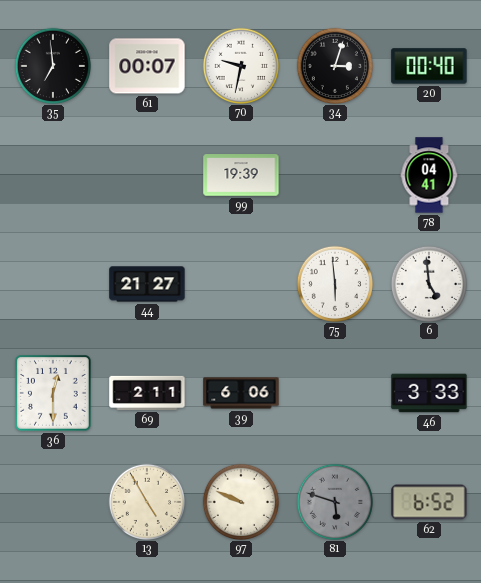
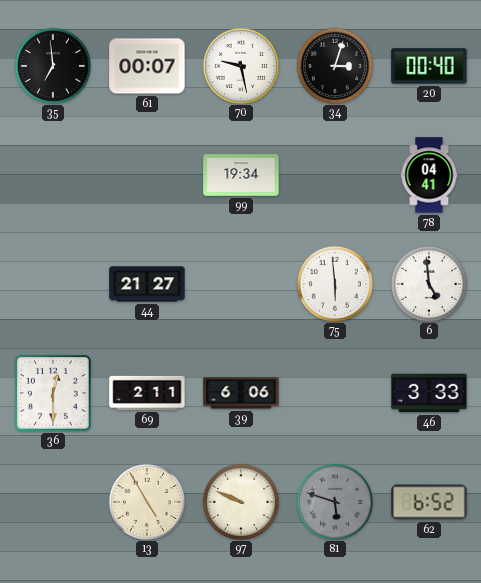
70: 9:32 -> 9:28
99: 19:39 -> 19:34
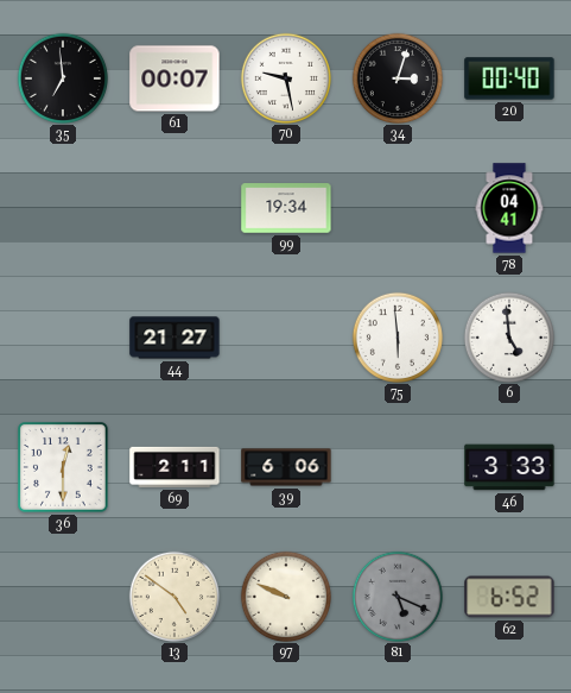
13: 4:55 -> 4:51
81: 5:48 -> 5:19
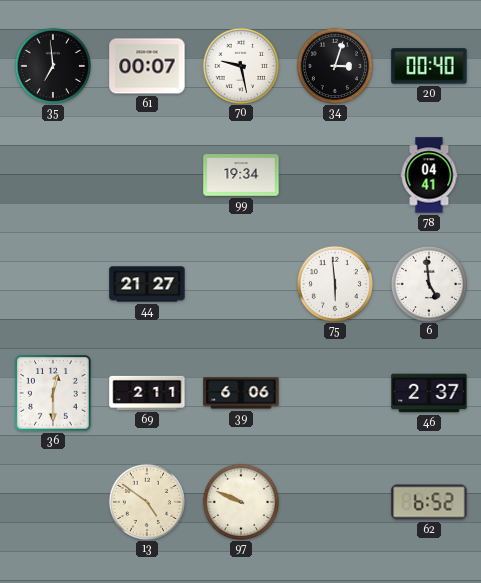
46: 3:33 -> 2:37
81: 5:19 -> none
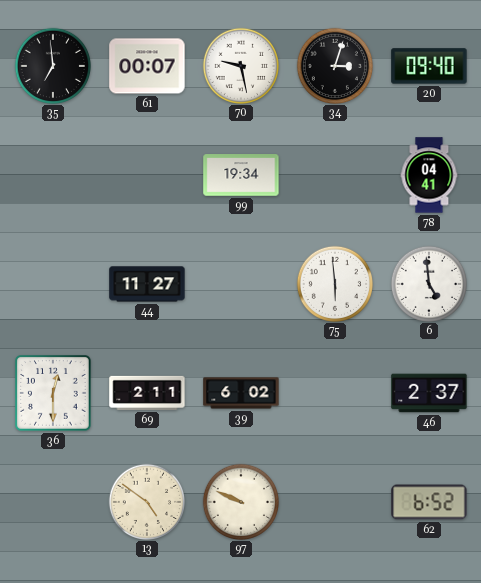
20: 00:40 -> 09:40
44: 21:27 -> 11:27
39: 6:06 -> 6:02
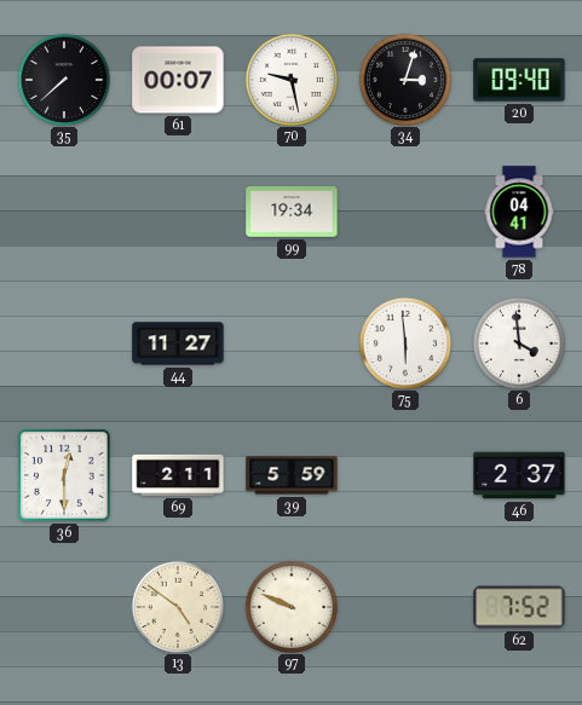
35: 6:59 -> 7:38
6: 4:59 -> 3:59
39: 6:02 -> 5:59
62: 6:52 -> 7:52
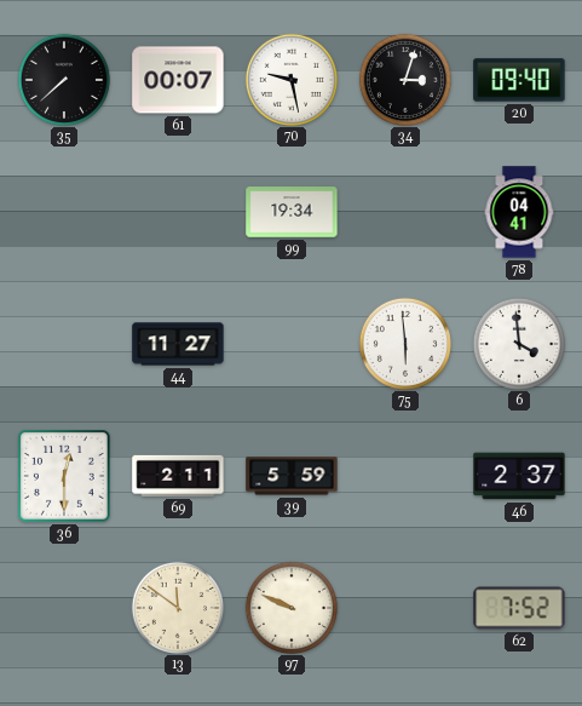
13: 4:51 -> 11:51
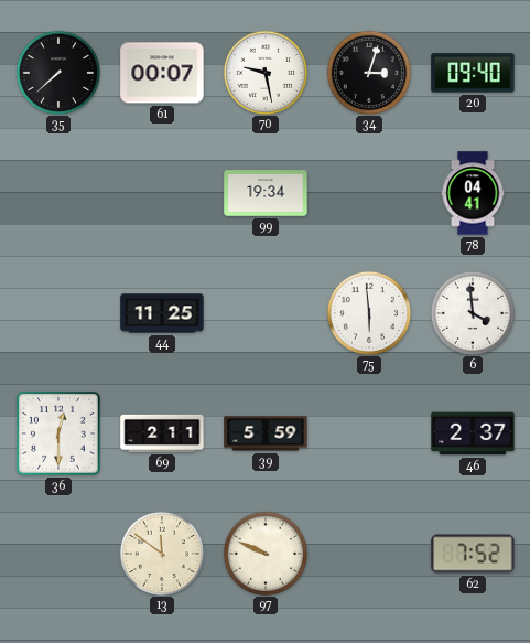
44: 11:27 -> 11:25
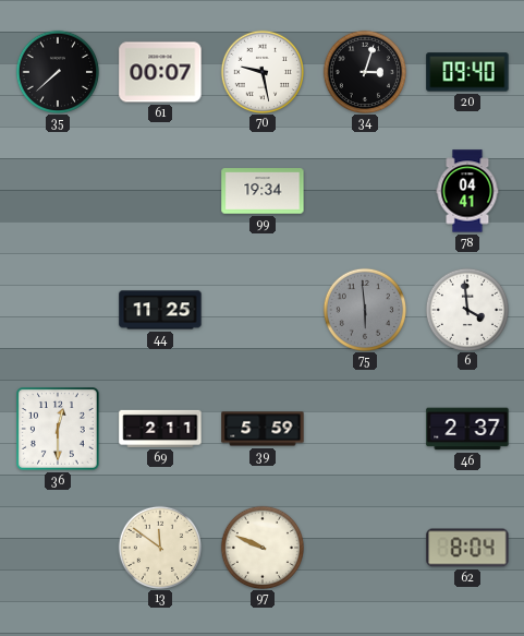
75 dial: white -> grey
62: 7:52 -> 8:04
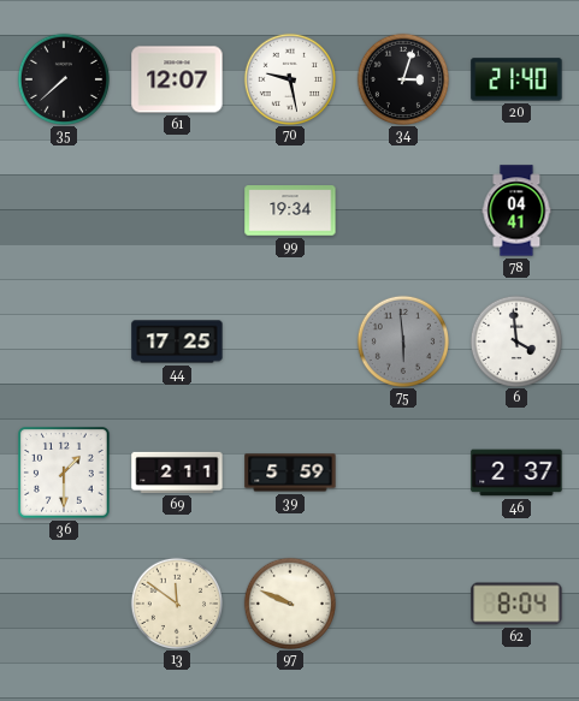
61: 00:07 -> 12:07
20: 09:40 -> 21:40
44: 11:25 -> 17:25
36: 12:30 -> 1:30
